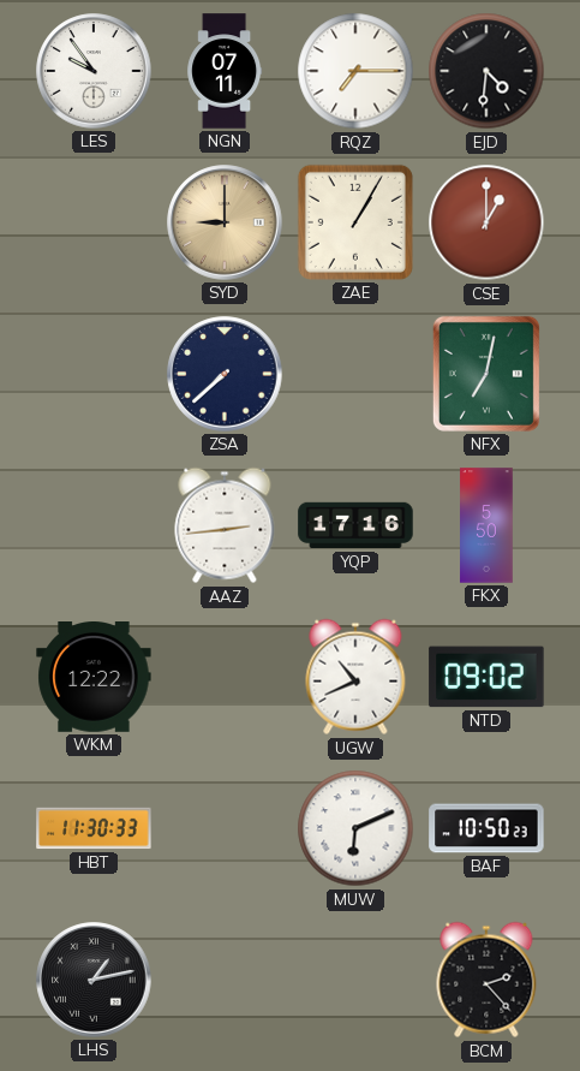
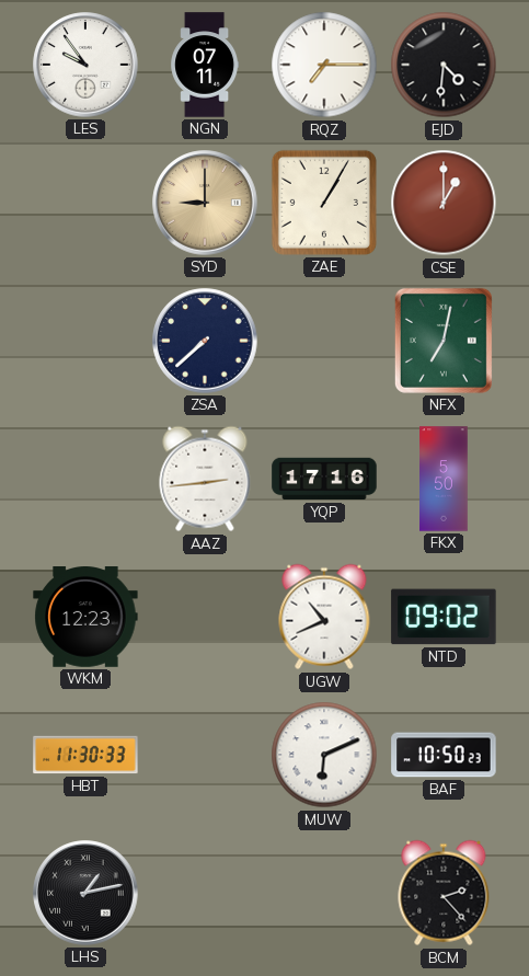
WKM: 12:22 -> 12:23
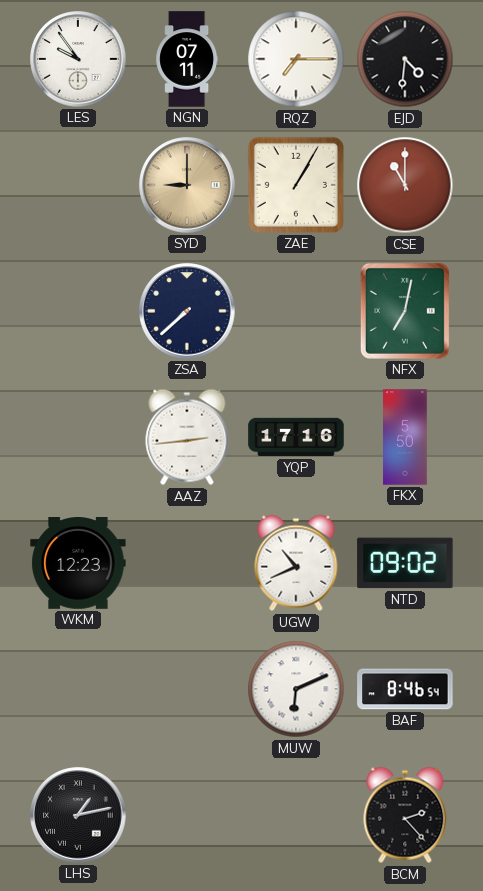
CSE: 1:00 -> 11:00
HBT: 11:30 -> none
BAF: 10:50 -> 8:46
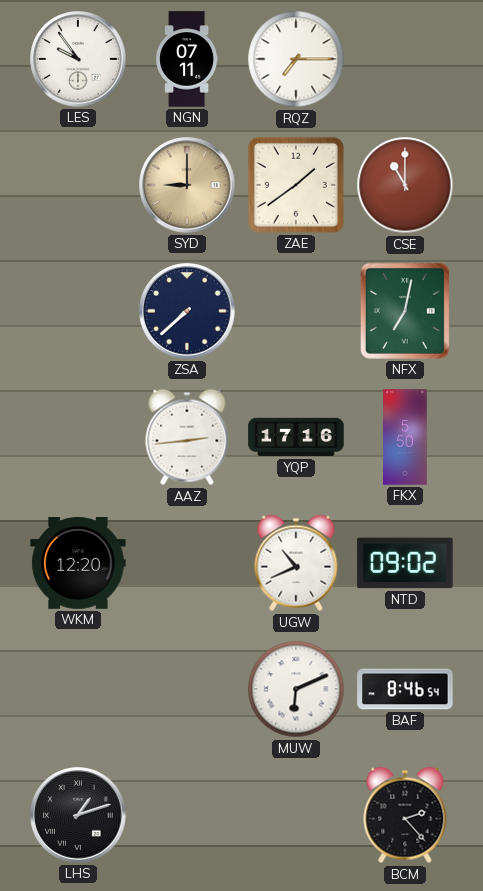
EJD: 4:31 -> none
ZAE: 1:05 -> 1:39
WKM: 12:23 -> 12:20
LHS: 1:13 -> 1:12
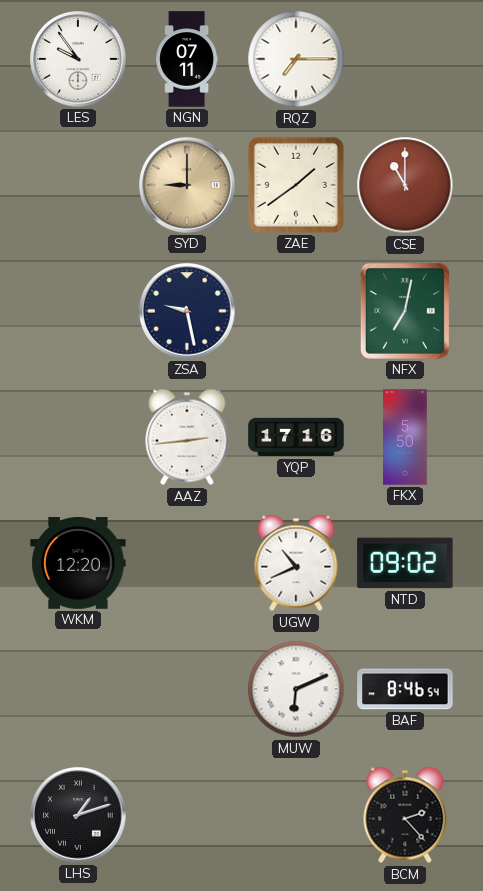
ZSA: 7:38 -> 9:28
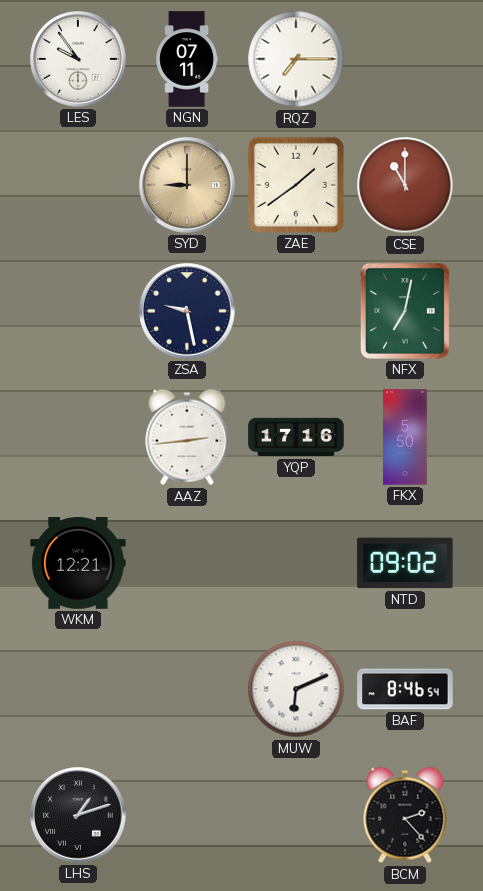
WKM: 12:20 -> 12:21
UGW: 10:41 -> none
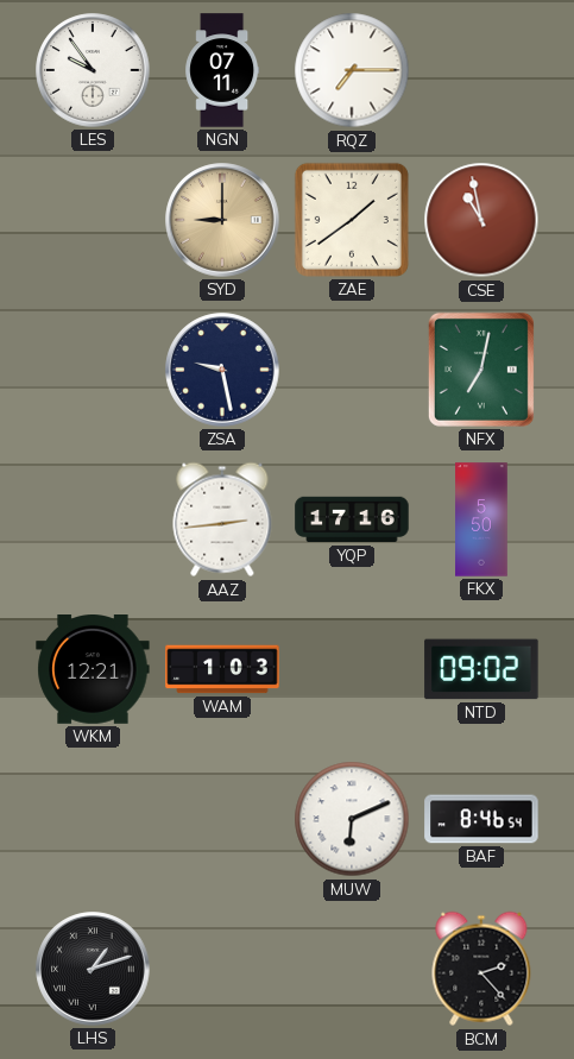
CSE: 11:00 -> 10:58
WAM: none -> 1:03
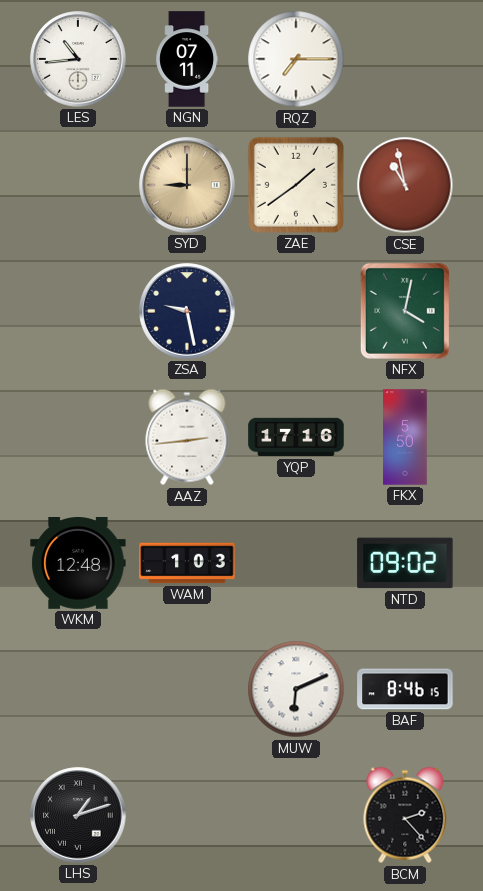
LES: 9:54 -> 10:44
NFX: 7:02 -> 4:02
WKM: 12:21 -> 12:48
BAF: 8:46:54 -> 8:46:15
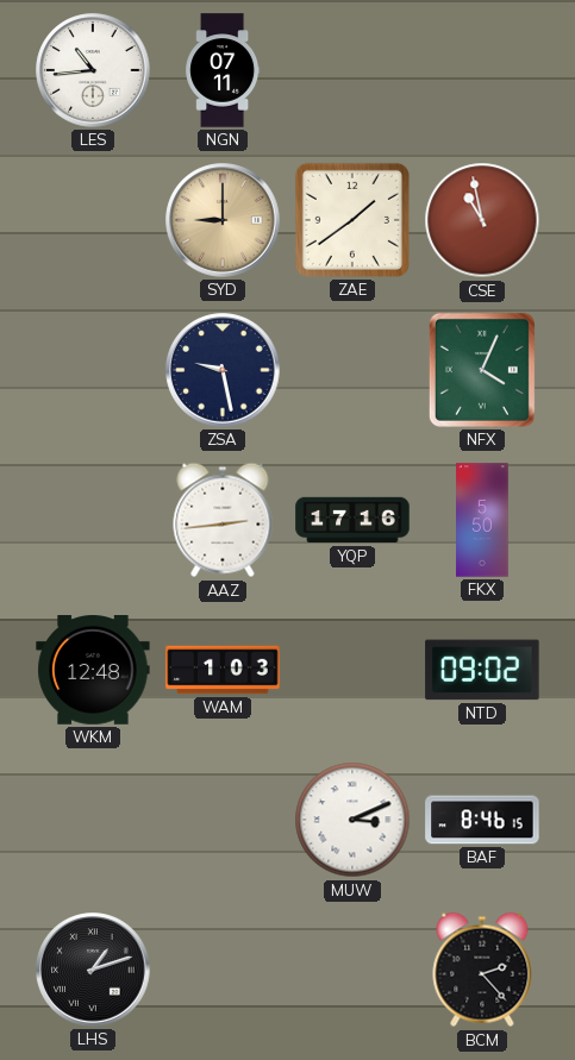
RQZ: 7:15 -> none
NFX: 4:02 -> 4:04
MUW: 6:11 -> 3:11
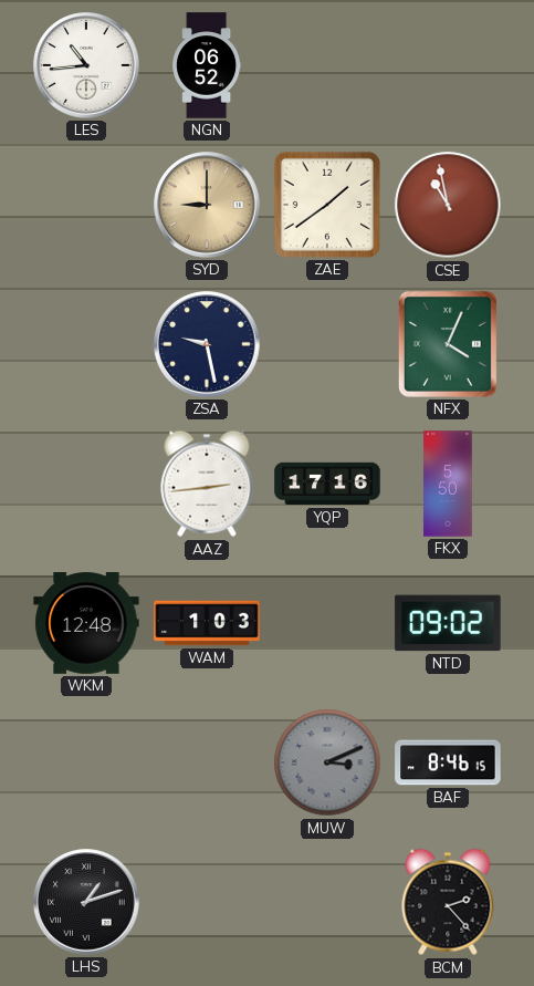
NGN: 07:11 -> 06:52
MUW dial: white -> grey
